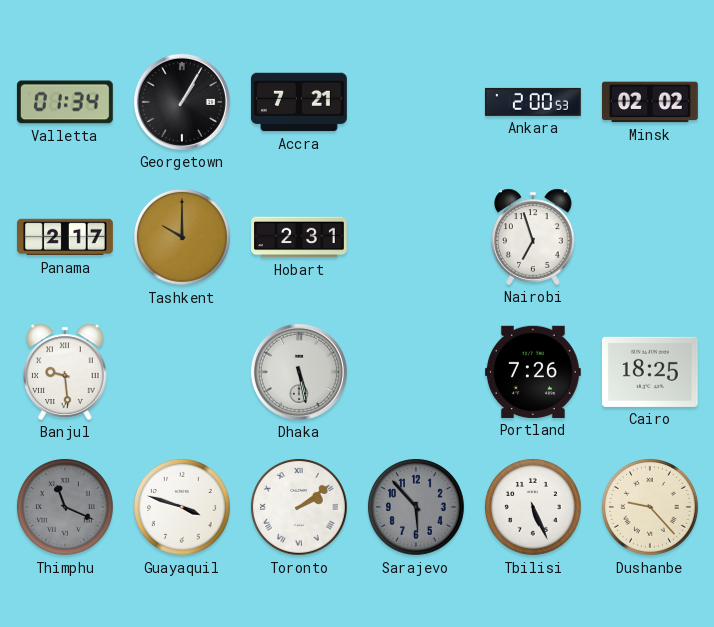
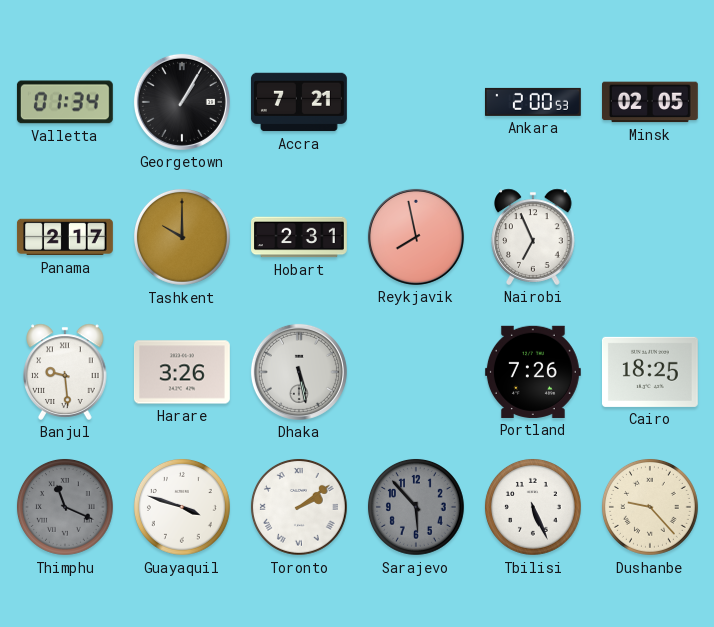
Minsk: 02:02 -> 02:05
Reykjavik: none -> 7:58
Nairobi: 6:57 -> 6:56
Harare: none -> 3:26
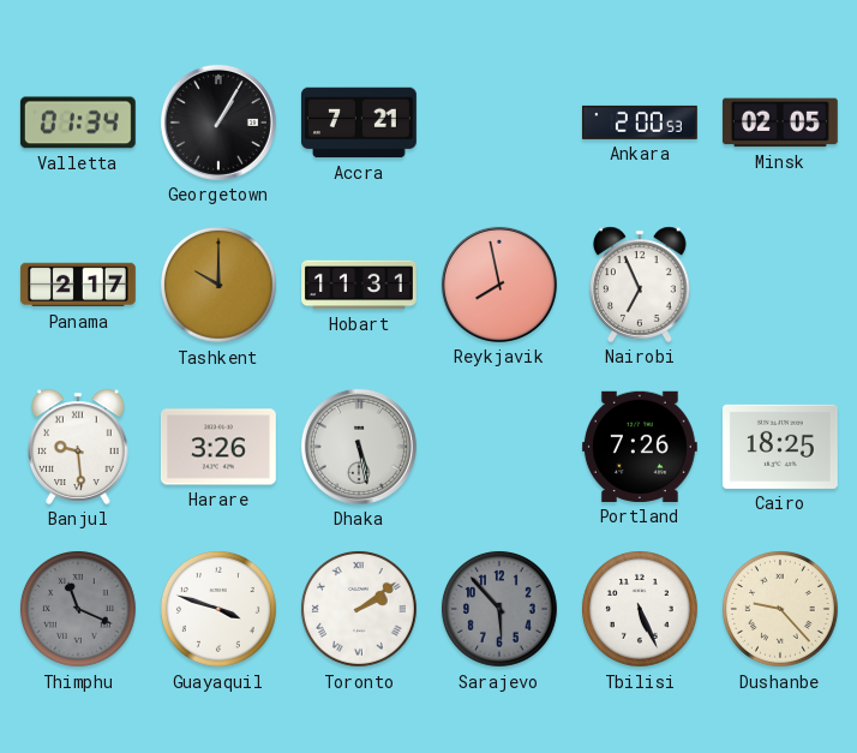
Hobart: 2:31 -> 11:31
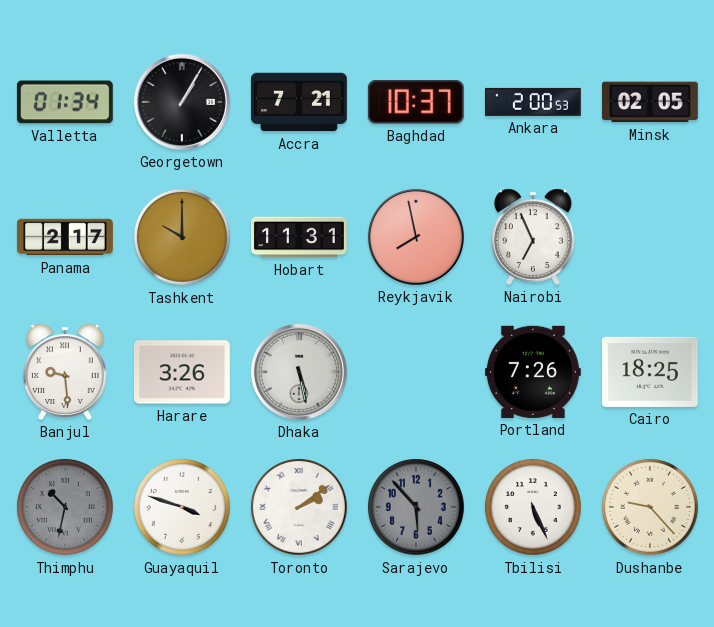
Baghdad: none -> 10:37
Thimphu: 11:19 -> 10:32
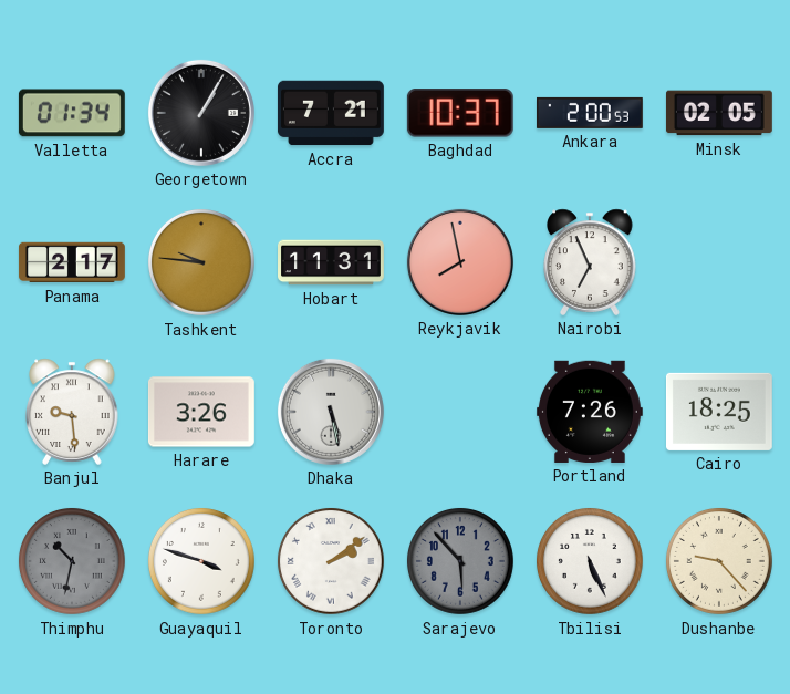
Tashkent: 10:00 -> 9:46
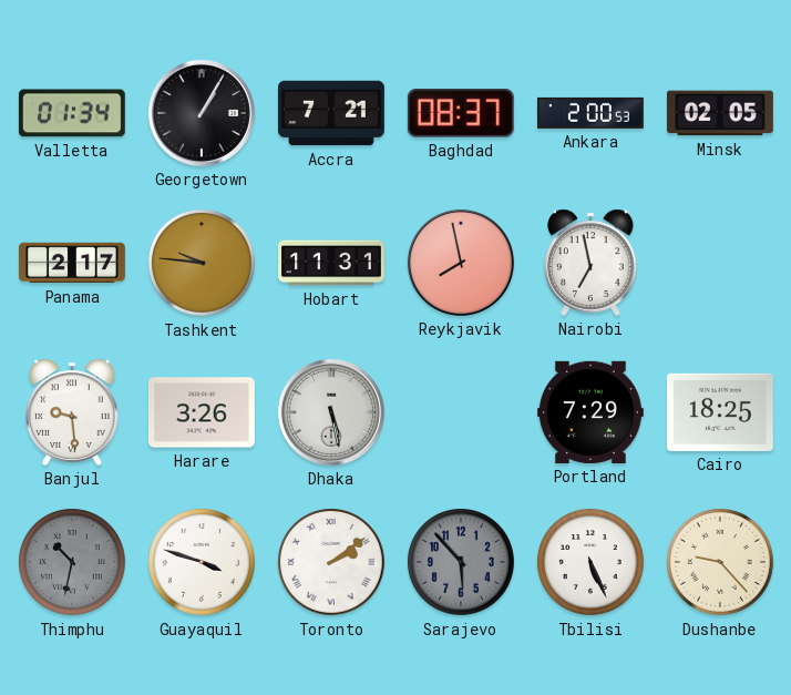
Baghdad: 10:37 -> 08:37
Nairobi: 6:56 -> 6:58
Portland: 7:26 -> 7:29
